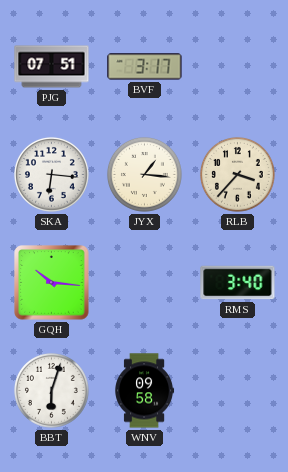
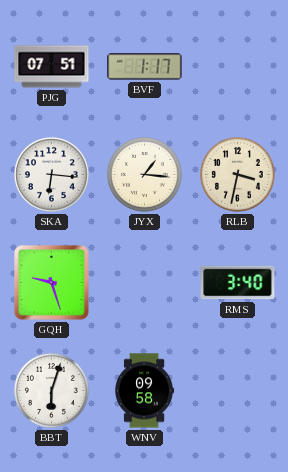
BVF: 3:17 -> 1:17
RLB: 3:37 -> 3:32
GQH: 10:16 -> 9:27
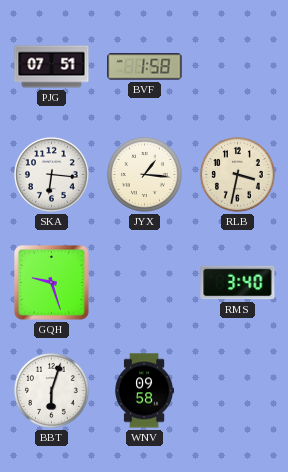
BVF: 1:17 -> 1:58
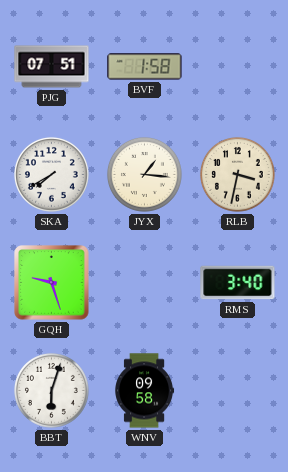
SKA: 6:16 -> 7:40
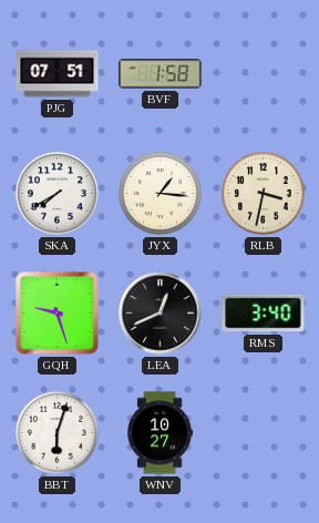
LEA: none -> 12:41
WNV: 09:58 -> 10:27
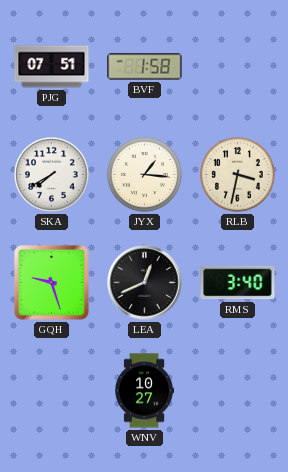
BBT: 6:03 -> none
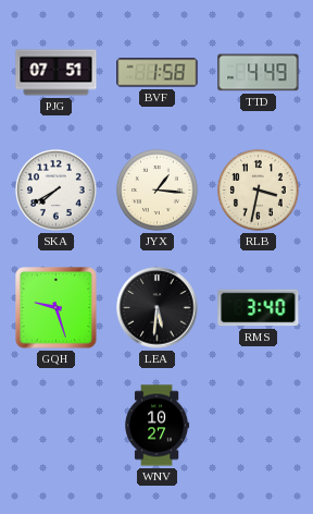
TTD: none -> 4:49
LEA: 12:41 -> 5:31
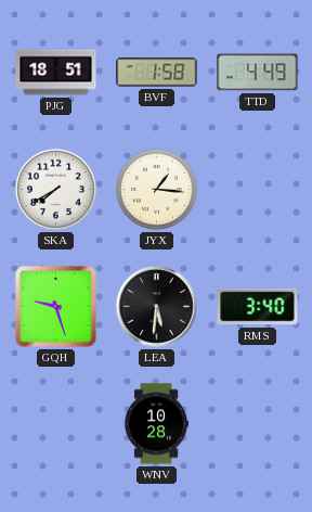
PJG: 07:51 -> 18:51
RLB: 3:32 -> none
WNV: 10:27 -> 10:28
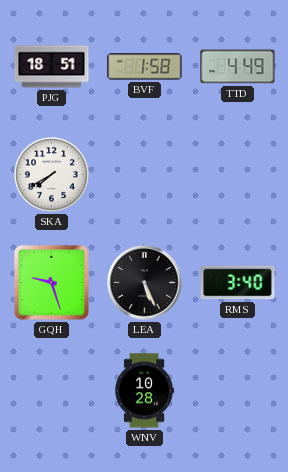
JYX: 1:16 -> none
LEA: 5:31 -> 5:26
